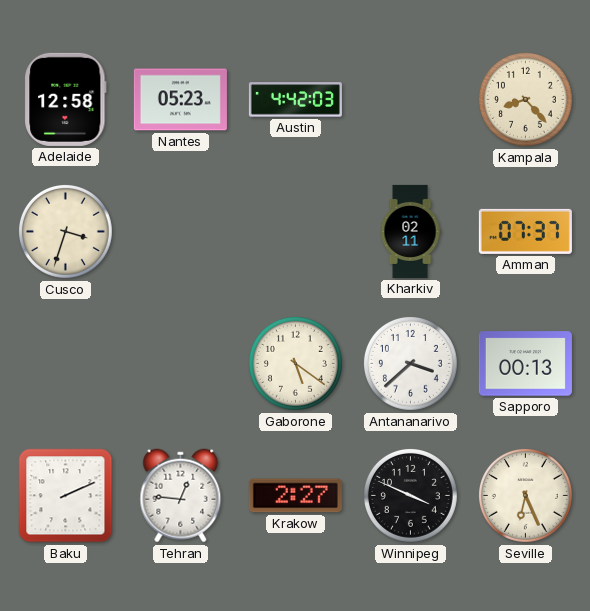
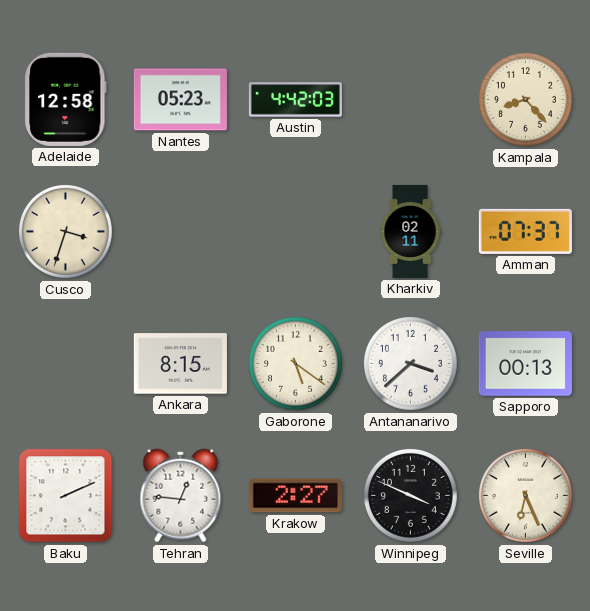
Ankara: none -> 8:15
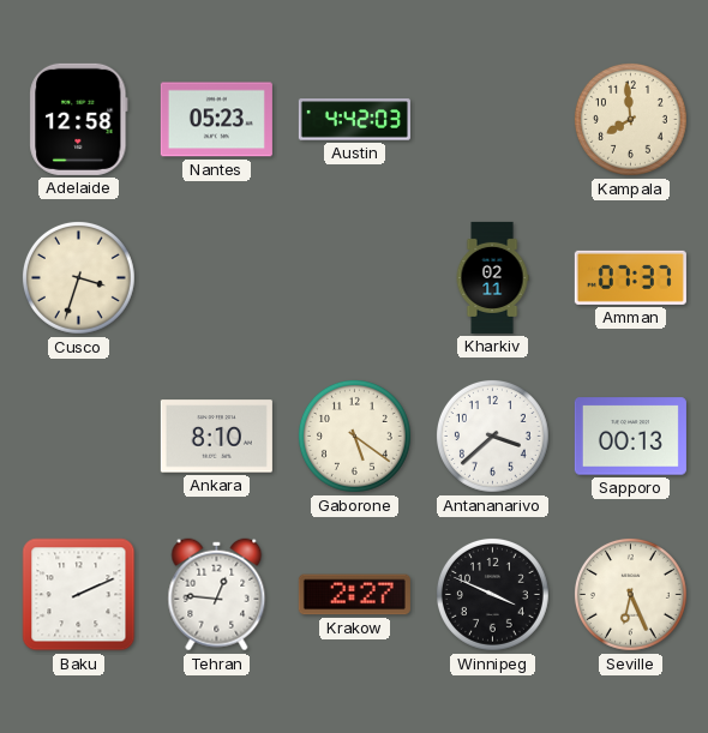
Kampala: 8:23 -> 7:59
Ankara: 8:15 -> 8:10
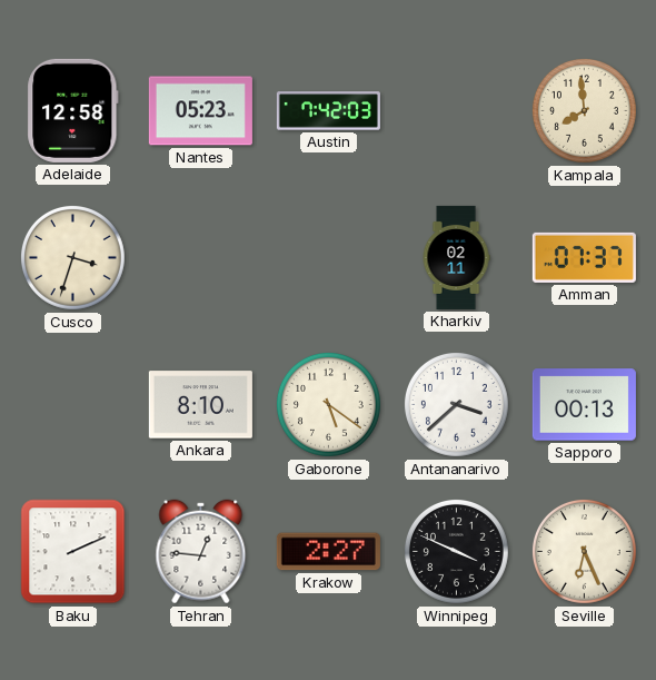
Austin: 4:42 -> 7:42
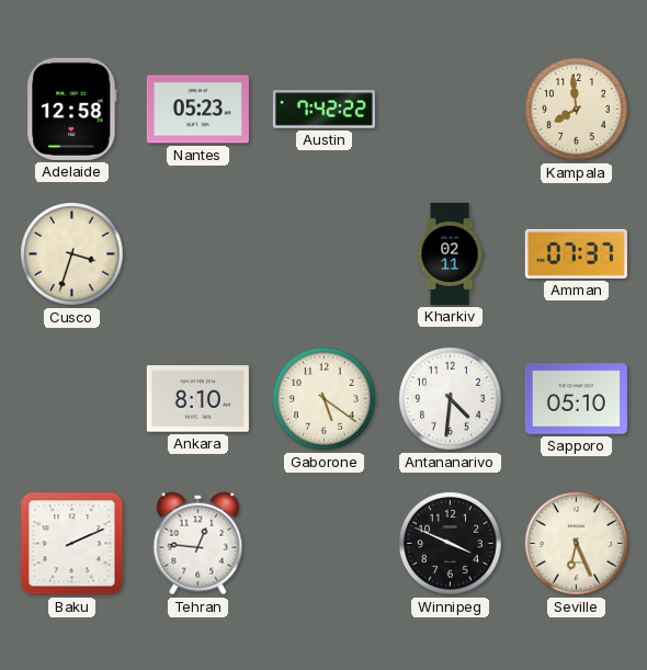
Austin: 7:42:03 -> 7:42:22
Antananarivo: 3:38 -> 4:31
Sapporo: 00:13 -> 05:10
Krakow: 2:27 -> none
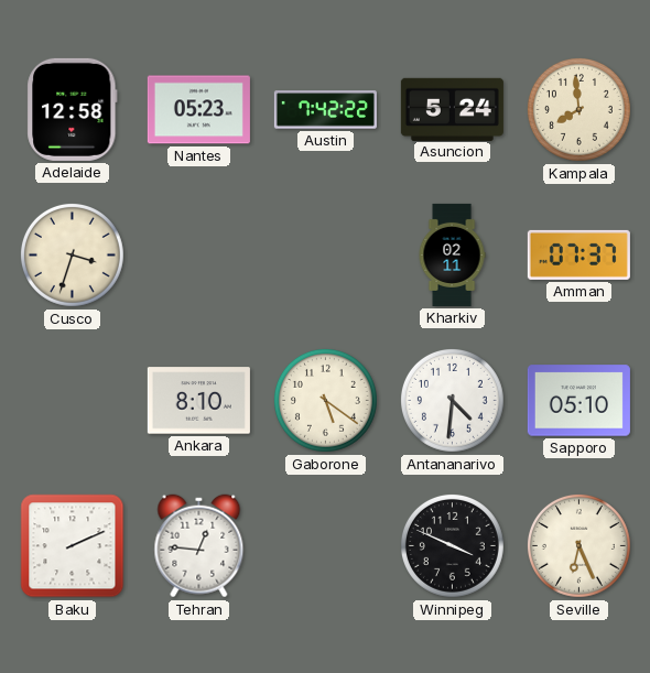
Asuncion: none -> 5:24
